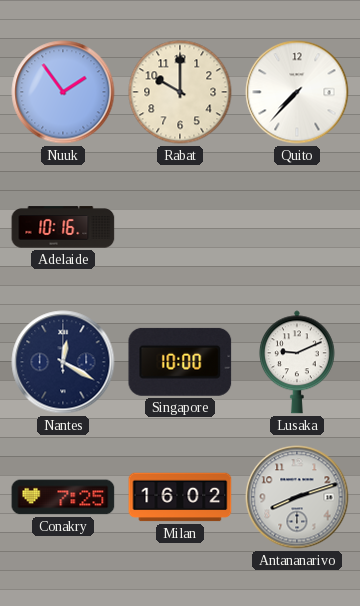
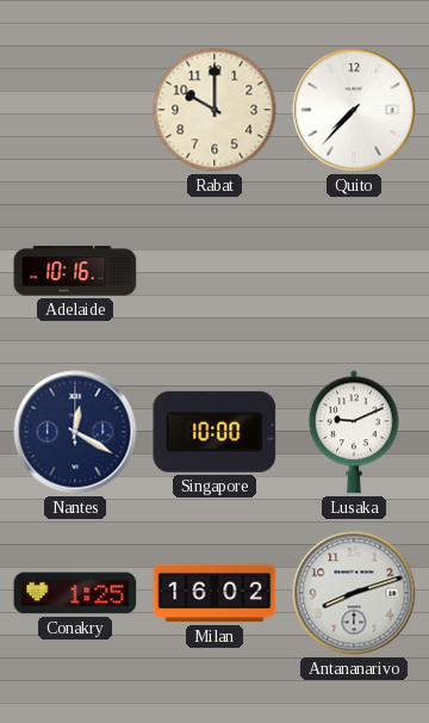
Nuuk: 1:54 -> none
Conakry: 7:25 -> 1:25
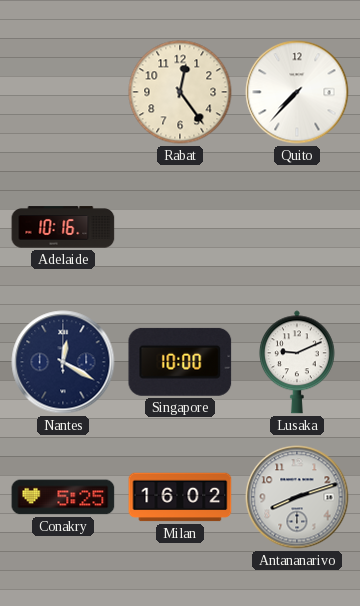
Rabat: 10:00 -> 12:24
Conakry: 1:25 -> 5:25
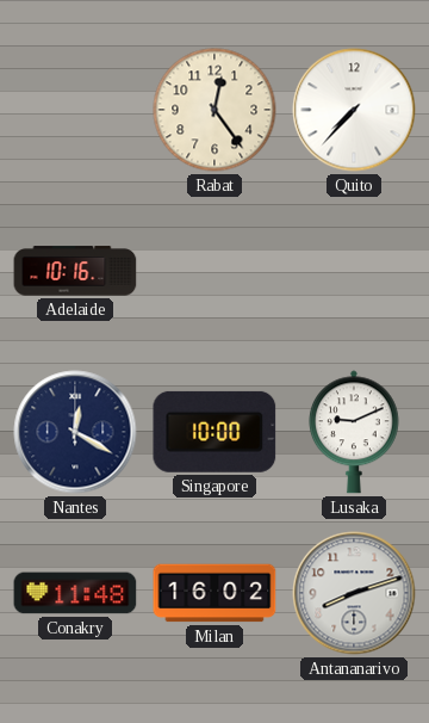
Conakry: 5:25 -> 11:48
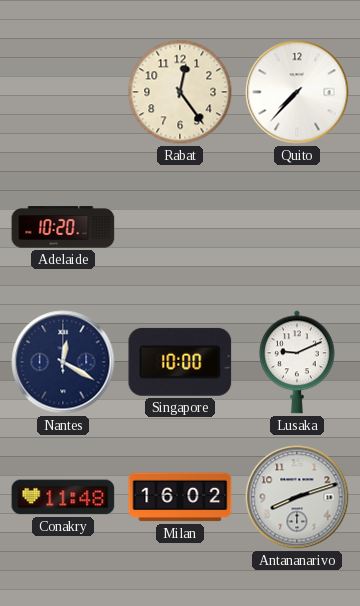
Adelaide: 10:16 -> 10:20
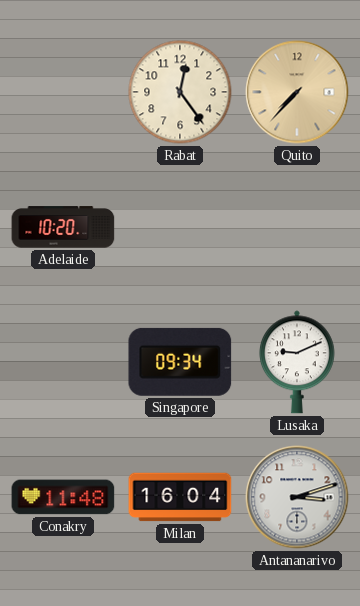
Quito dial: white -> champagne
Nantes: 12:20 -> none
Singapore: 10:00 -> 09:34
Milan: 16:02 -> 16:04
Antananarivo: 8:12 -> 3:12
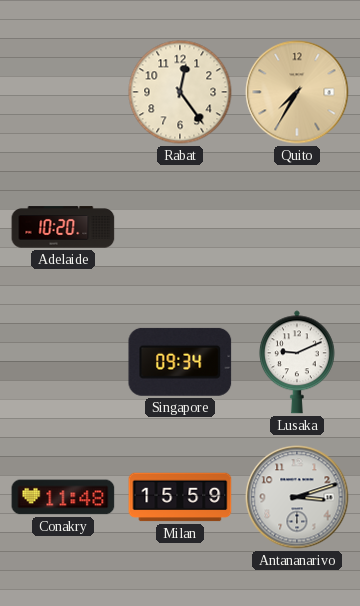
Quito: 7:37 -> 7:35
Milan: 16:04 -> 15:59
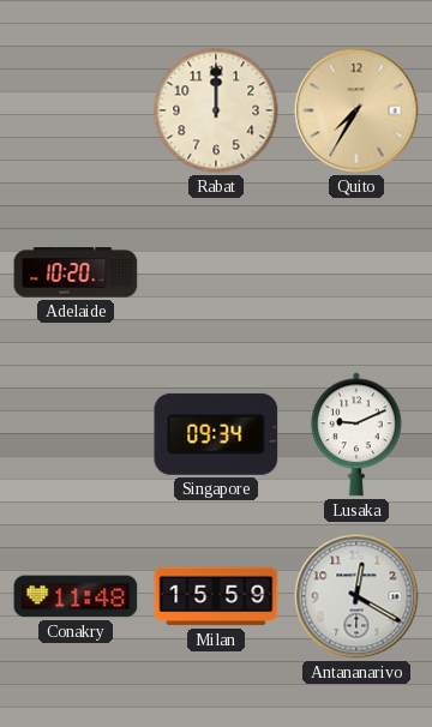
Rabat: 12:24 -> 12:00
Antananarivo: 3:12 -> 12:20
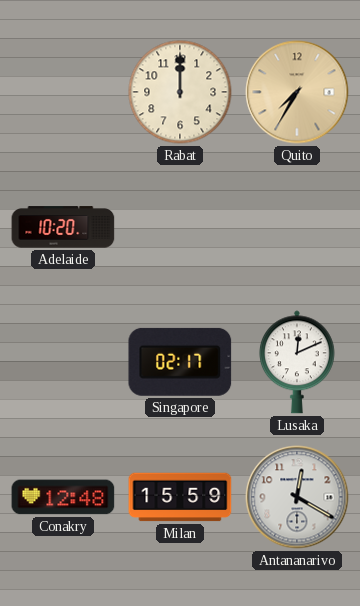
Singapore: 09:34 -> 02:17
Lusaka: 9:11 -> 12:11
Conakry: 11:48 -> 12:48
